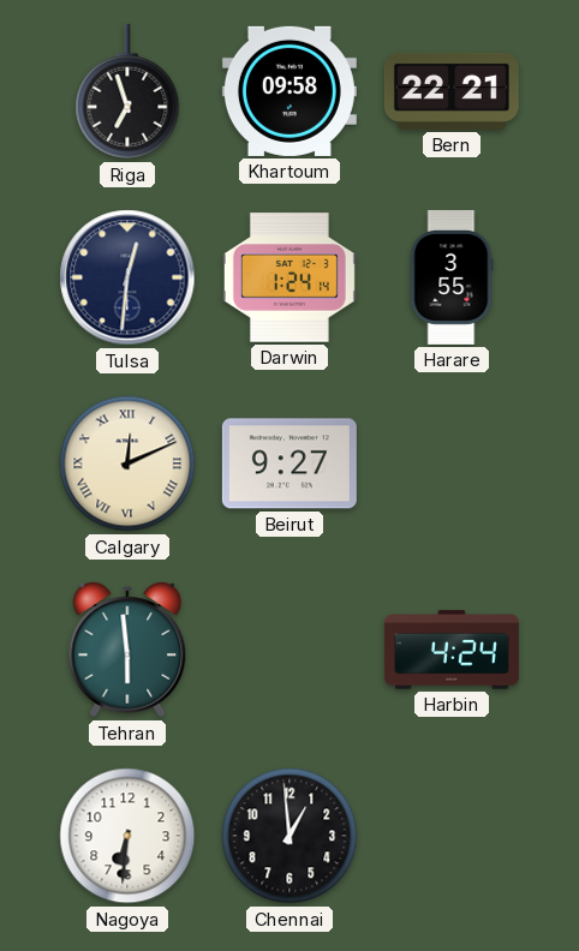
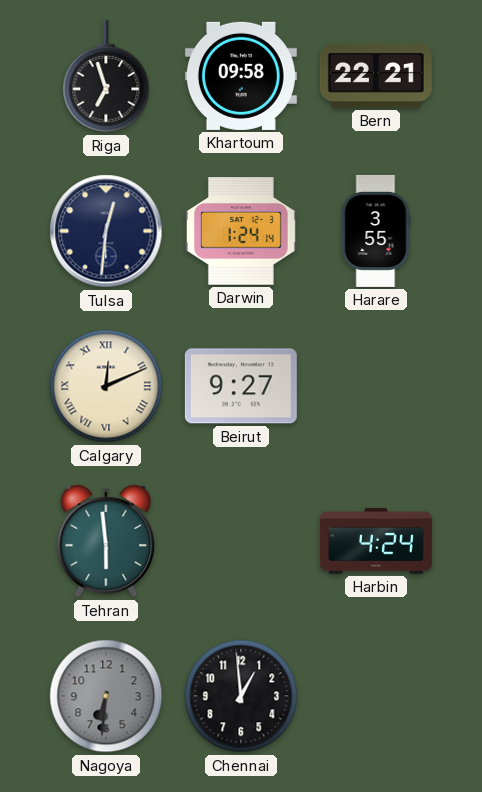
Nagoya dial: white -> grey
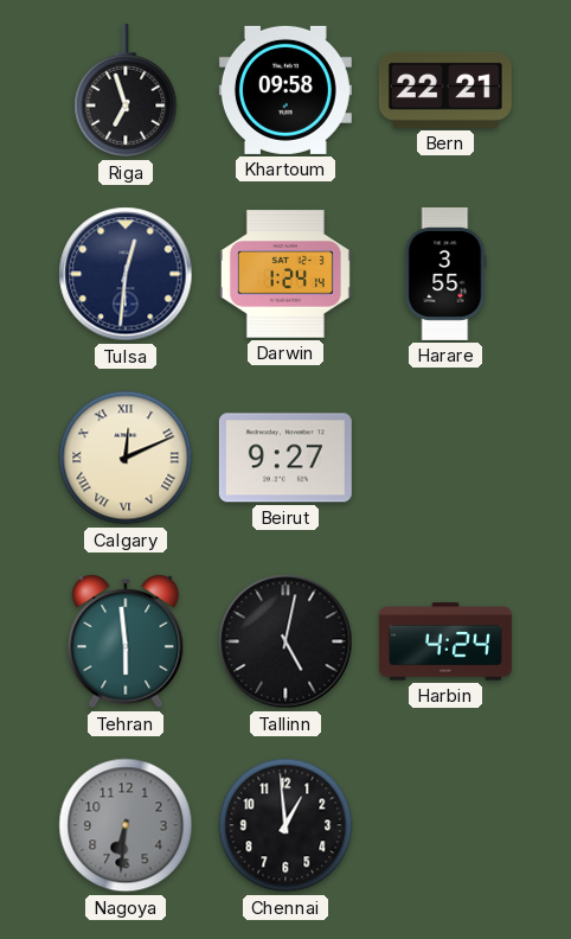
Tallinn: none -> 5:02
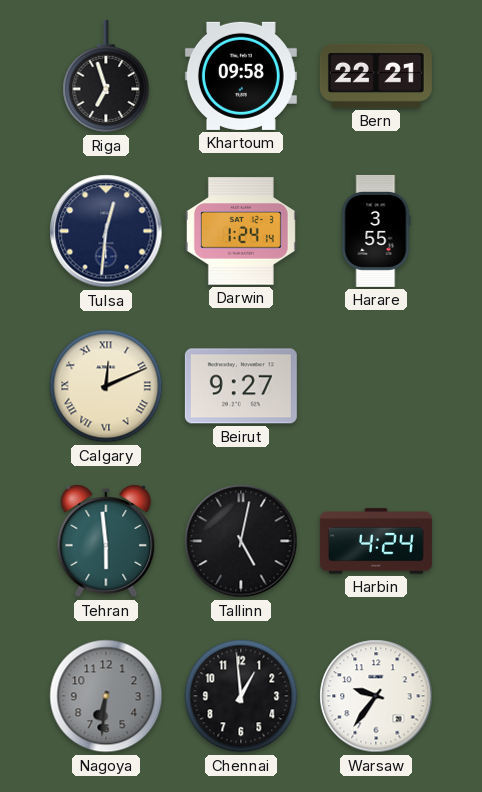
Warsaw: none -> 9:36
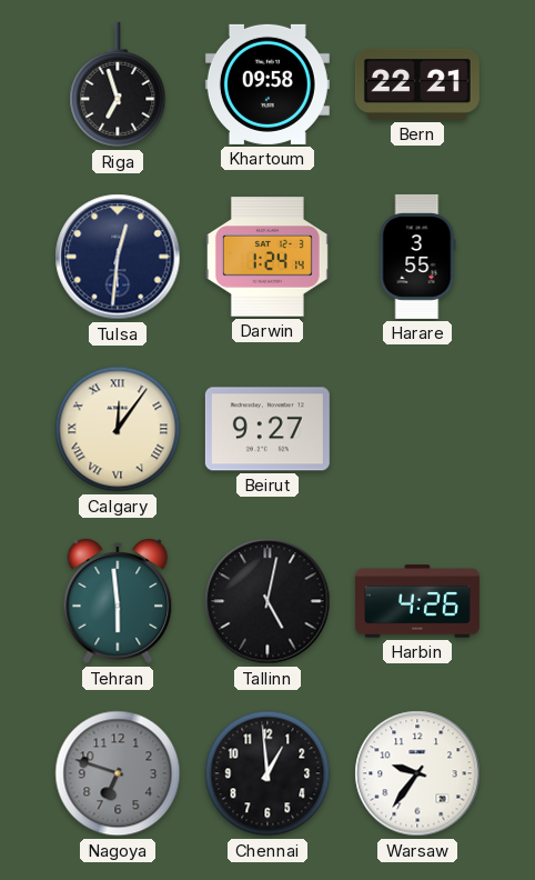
Calgary: 12:11 -> 12:06
Harbin: 4:24 -> 4:26
Nagoya: 6:31 -> 6:48
